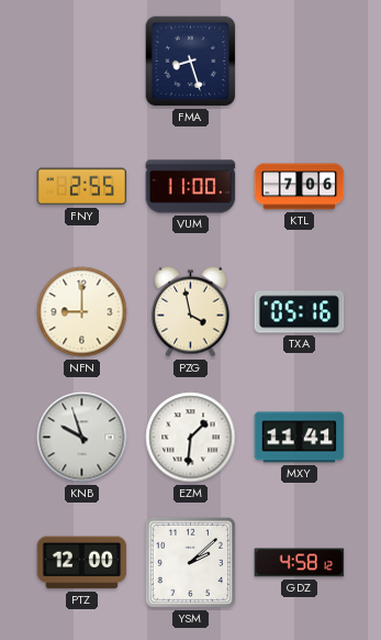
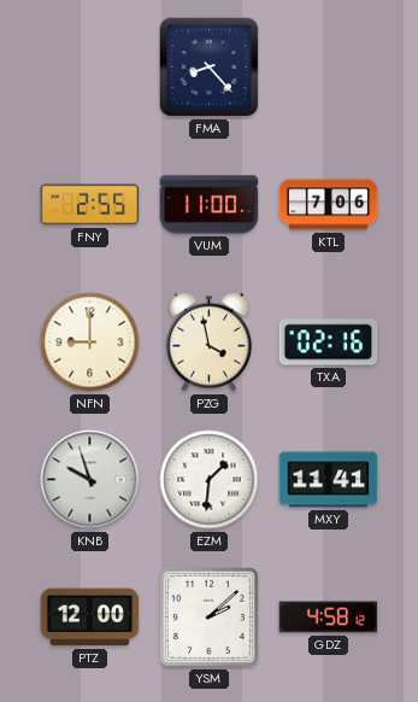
FMA: 8:27 -> 8:23
TXA: 05:16 -> 02:16
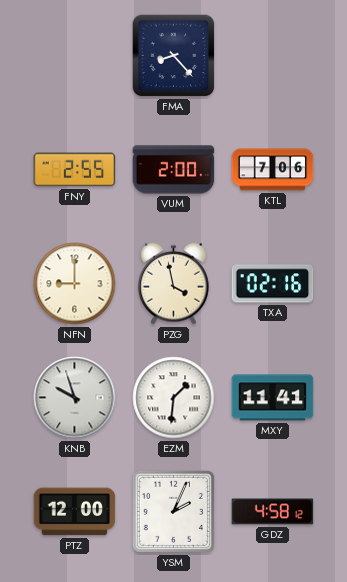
VUM: 11:00 -> 2:00
YSM: 2:08 -> 2:04
